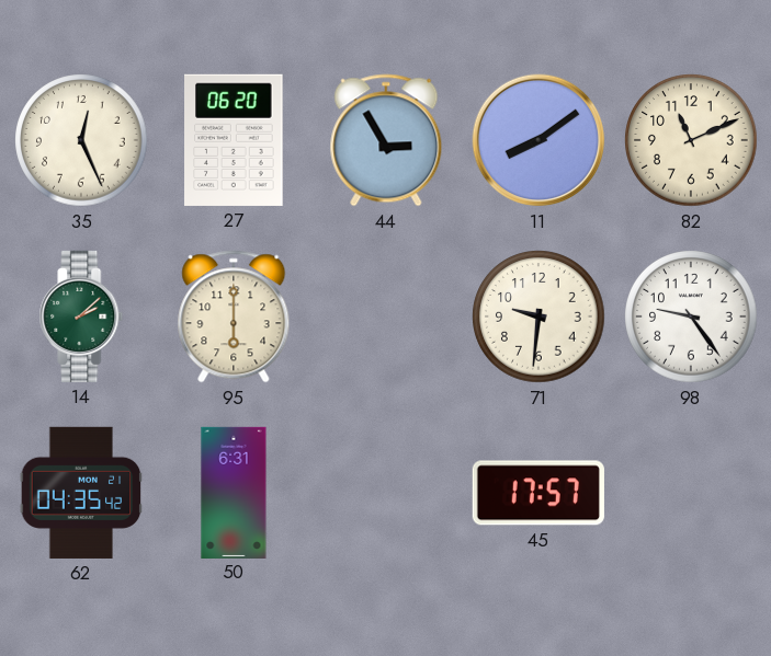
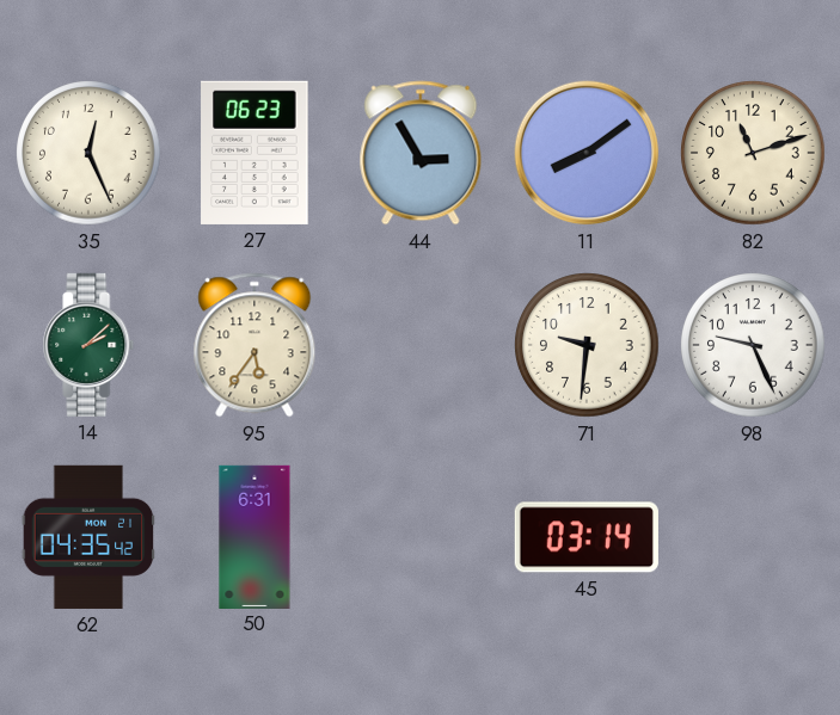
27: 06:20 -> 06:23
82: 11:11 -> 11:12
95: 6:00 -> 5:36
98: 9:24 -> 9:26
45: 17:57 -> 03:14
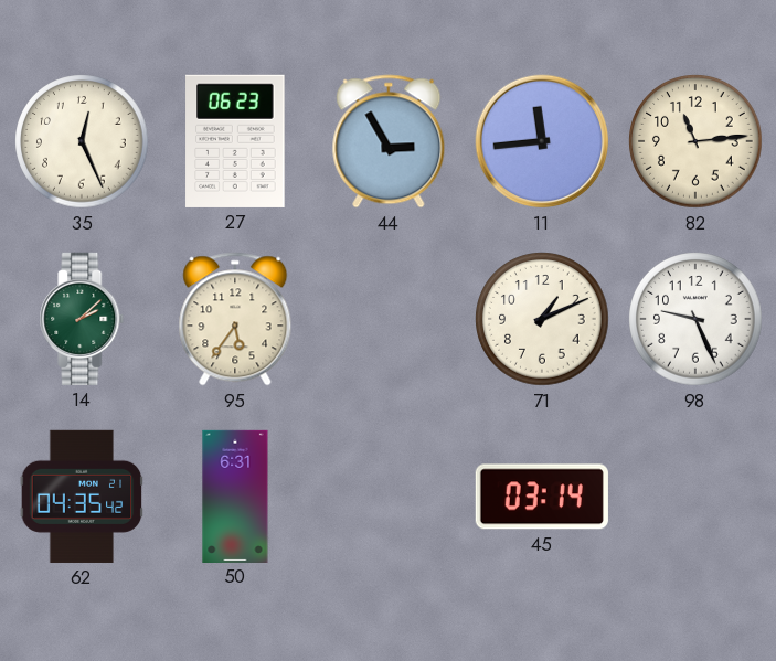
11: 8:09 -> 11:44
82: 11:12 -> 11:14
71: 9:31 -> 1:11
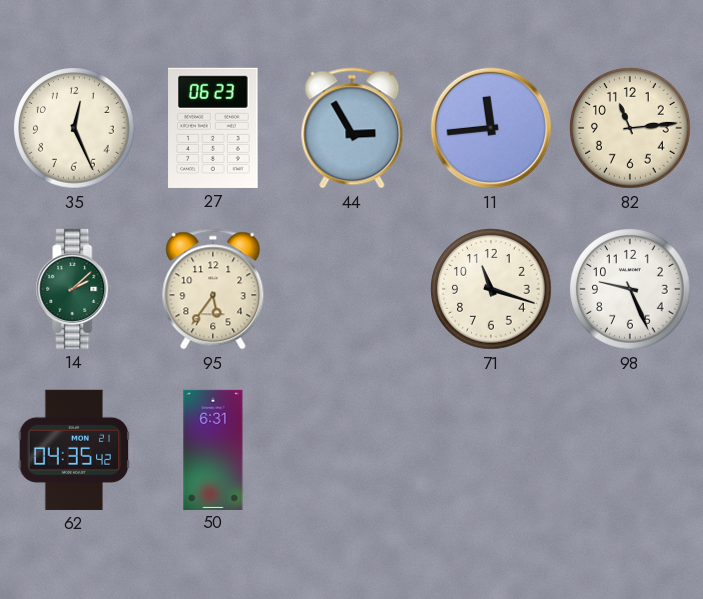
71: 1:11 -> 11:18
45: 03:14 -> none
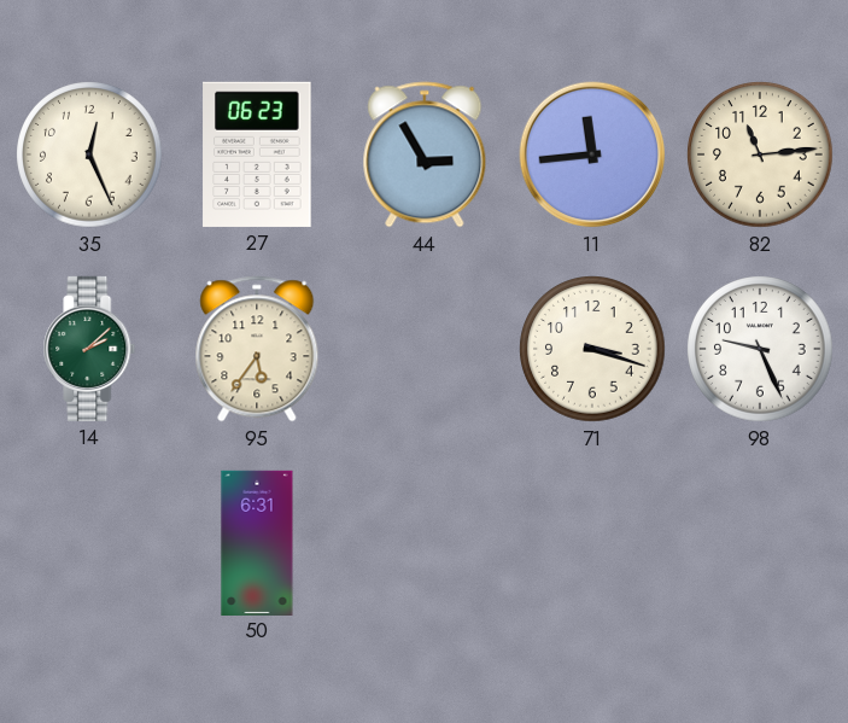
71: 11:18 -> 3:18
62: 04:35 -> none
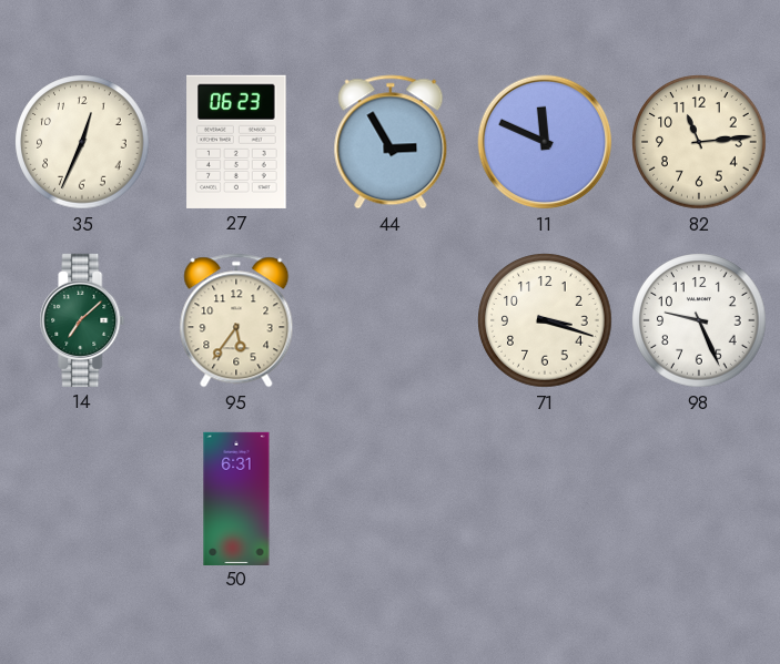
35: 12:26 -> 12:34
11: 11:44 -> 11:49
14: 2:08 -> 7:08
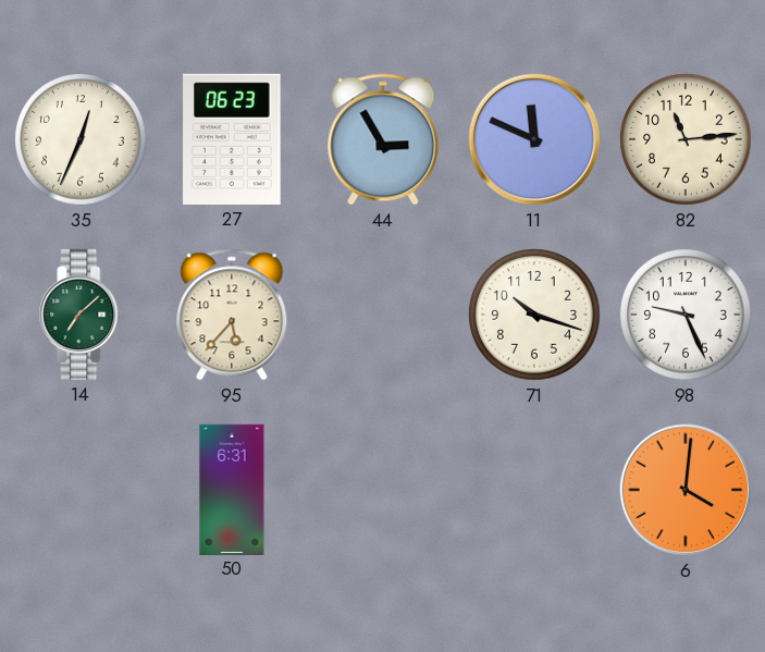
95: 5:36 -> 5:37
71: 3:18 -> 10:18
6: none -> 4:01
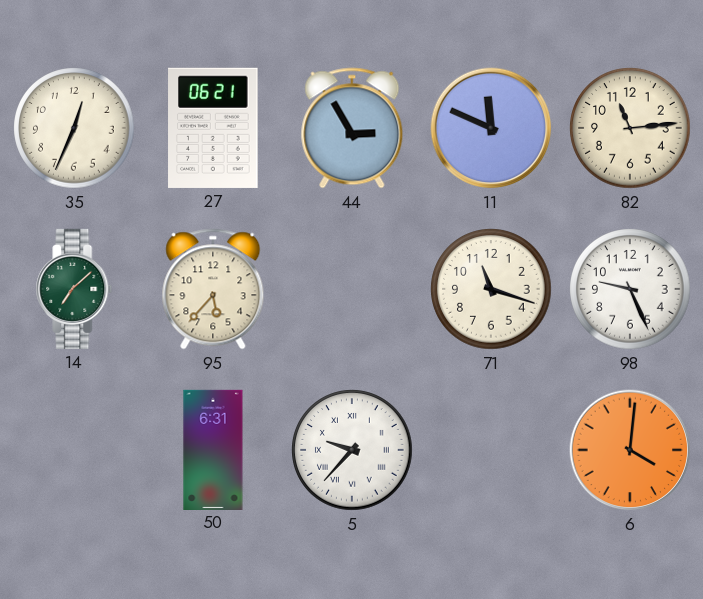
27: 06:23 -> 06:21
71: 10:18 -> 11:18
5: none -> 9:37
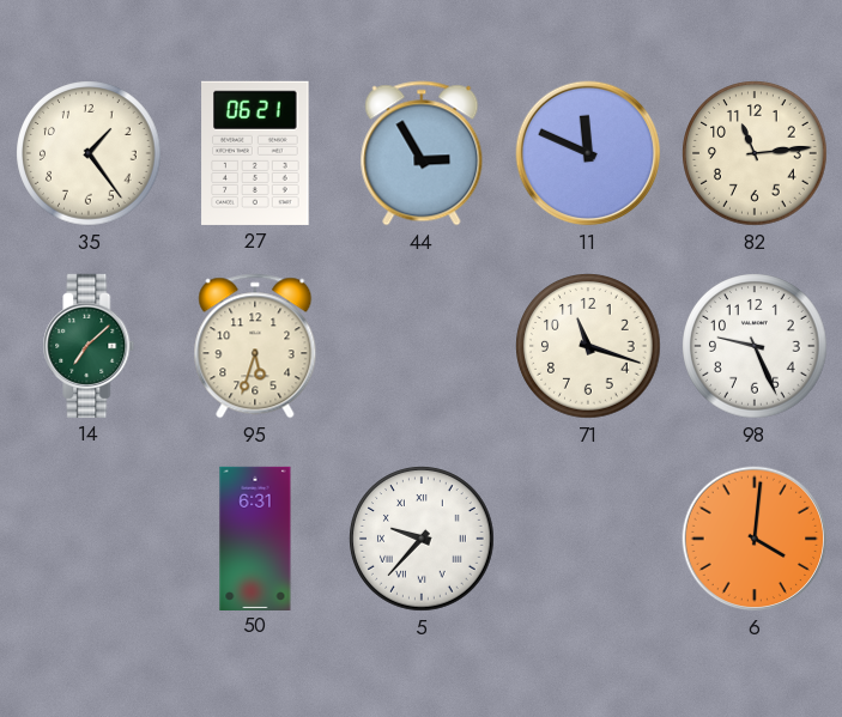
35: 12:34 -> 1:24
95: 5:37 -> 5:33
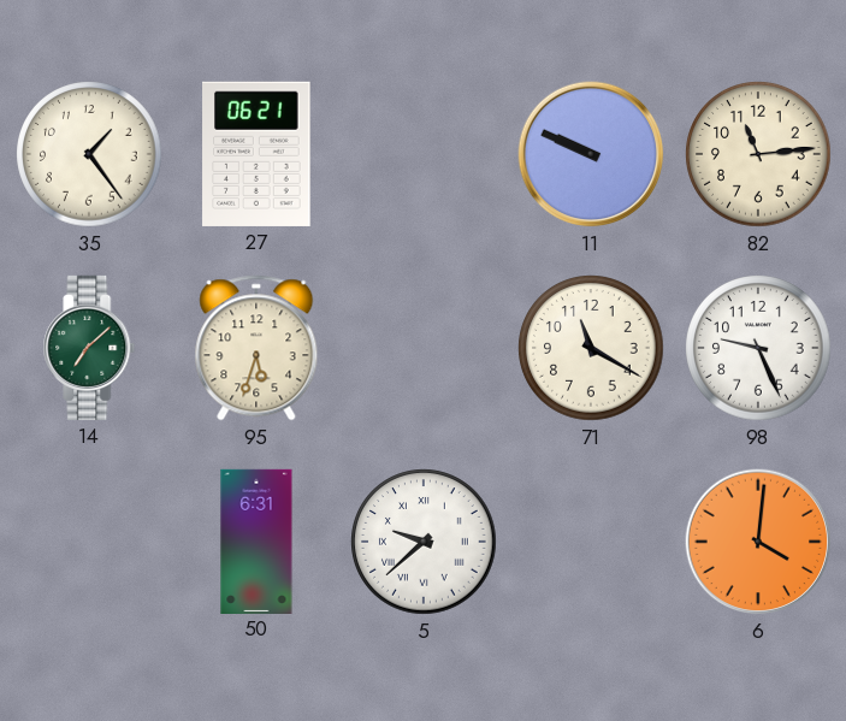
44: 2:55 -> none
11: 11:49 -> 9:49
71: 11:18 -> 11:20
5: 9:37 -> 9:38
